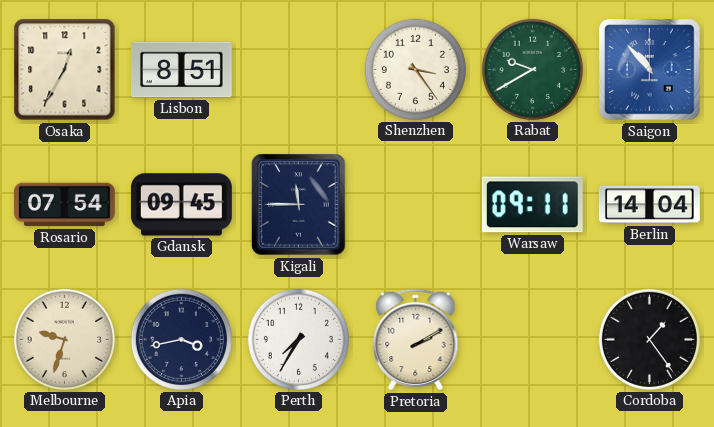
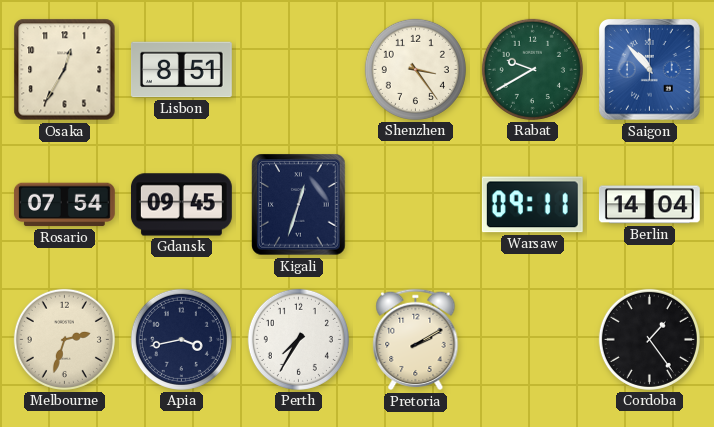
Kigali: 11:45 -> 12:33
Melbourne: 9:33 -> 2:33
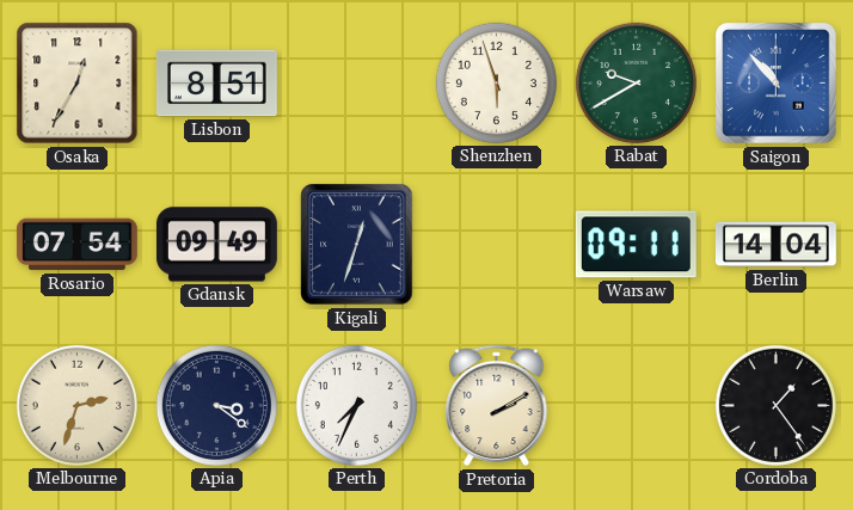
Shenzhen: 3:24 -> 5:57
Gdansk: 09:45 -> 09:49
Apia: 3:43 -> 3:21
Perth: 7:35 -> 7:34
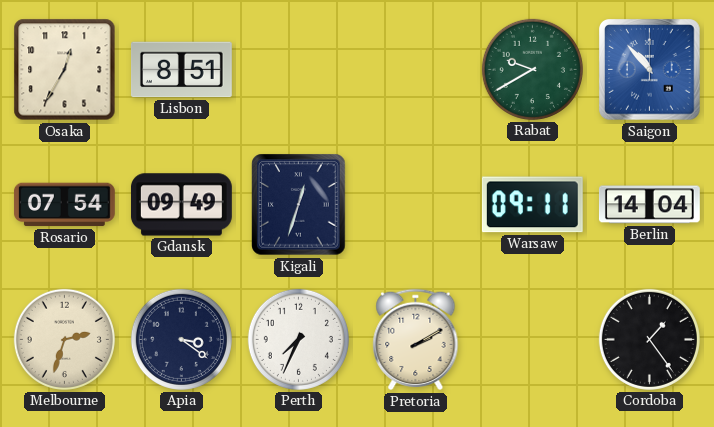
Shenzhen: 5:57 -> none
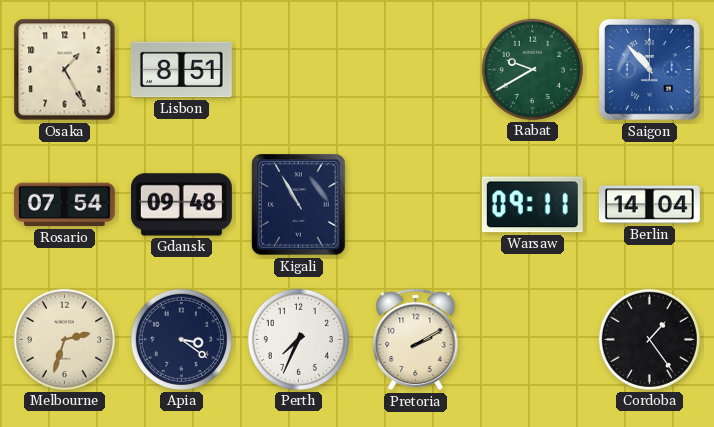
Osaka: 12:35 -> 1:25
Gdansk: 09:49 -> 09:48
Kigali: 12:33 -> 10:55
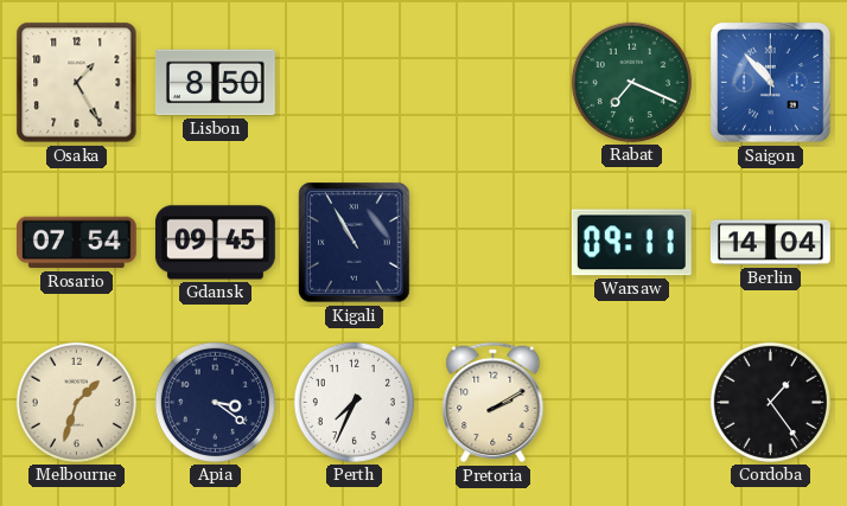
Lisbon: 8:51 -> 8:50
Rabat: 9:40 -> 7:19
Gdansk: 09:48 -> 09:45
Melbourne: 2:33 -> 1:33
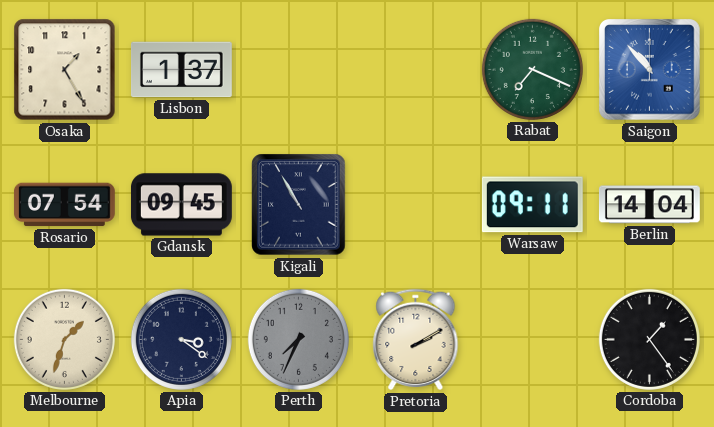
Lisbon: 8:50 -> 1:37
Perth dial: white -> grey
